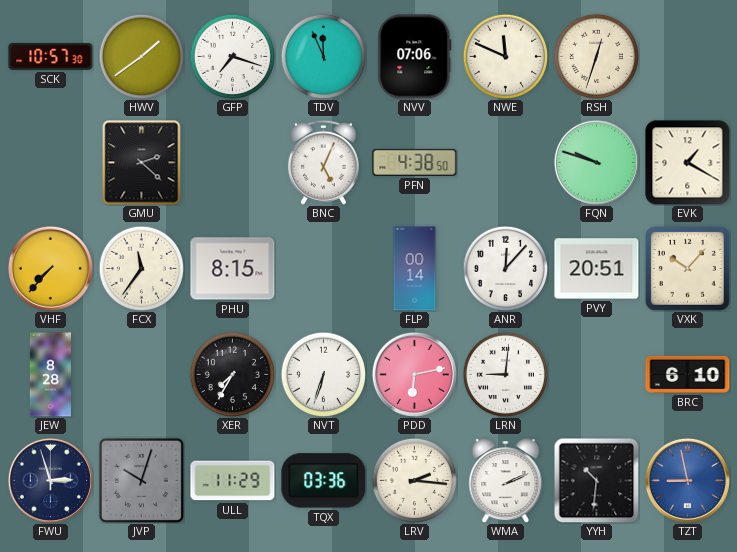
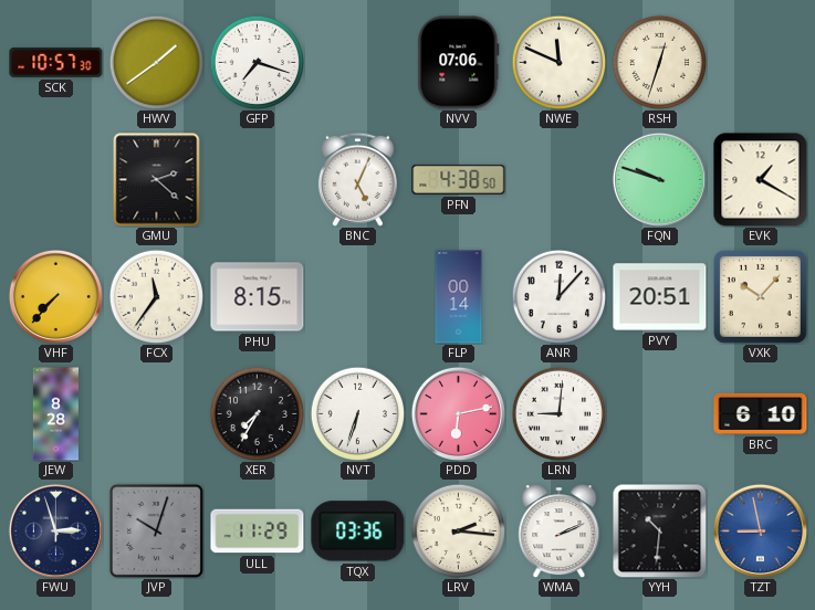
TDV: 11:56 -> none
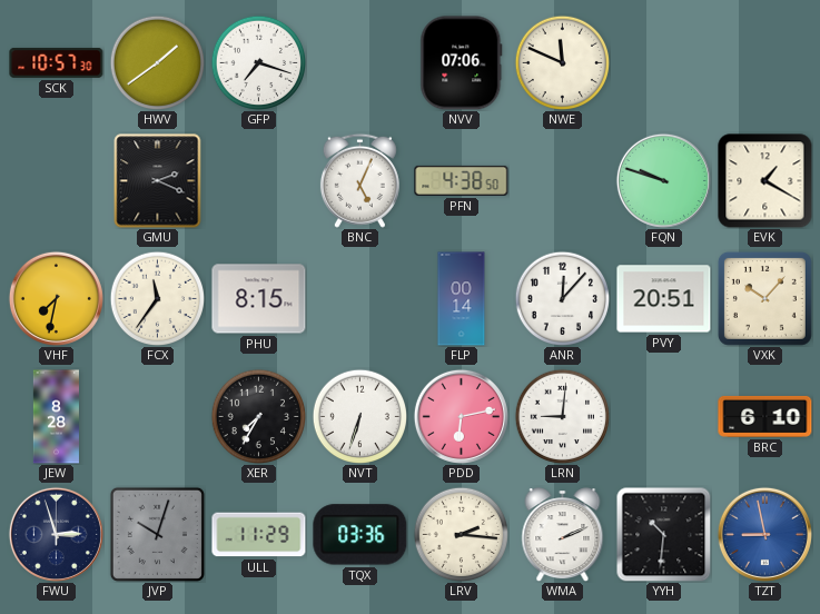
RSH: 12:33 -> none
GMU: 2:22 -> 2:19
VHF: 7:37 -> 7:32
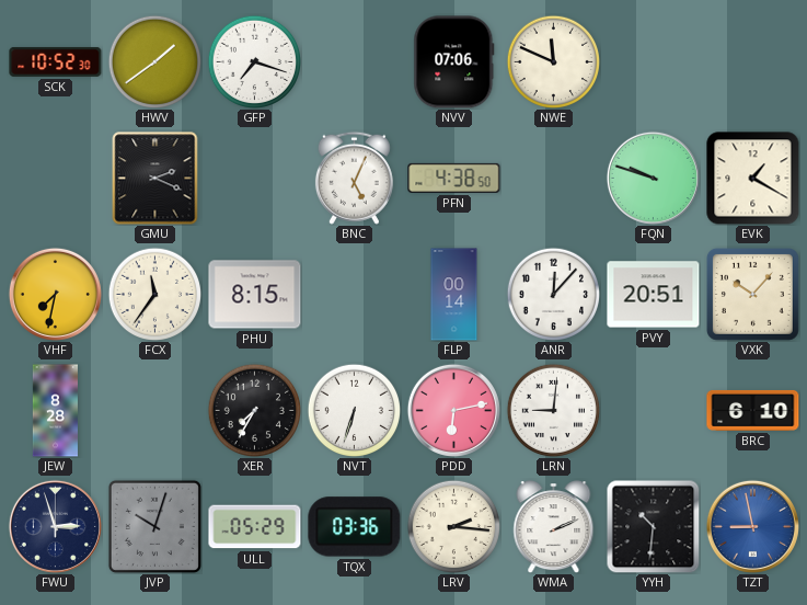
SCK: 10:57 -> 10:52
ULL: 11:29 -> 05:29
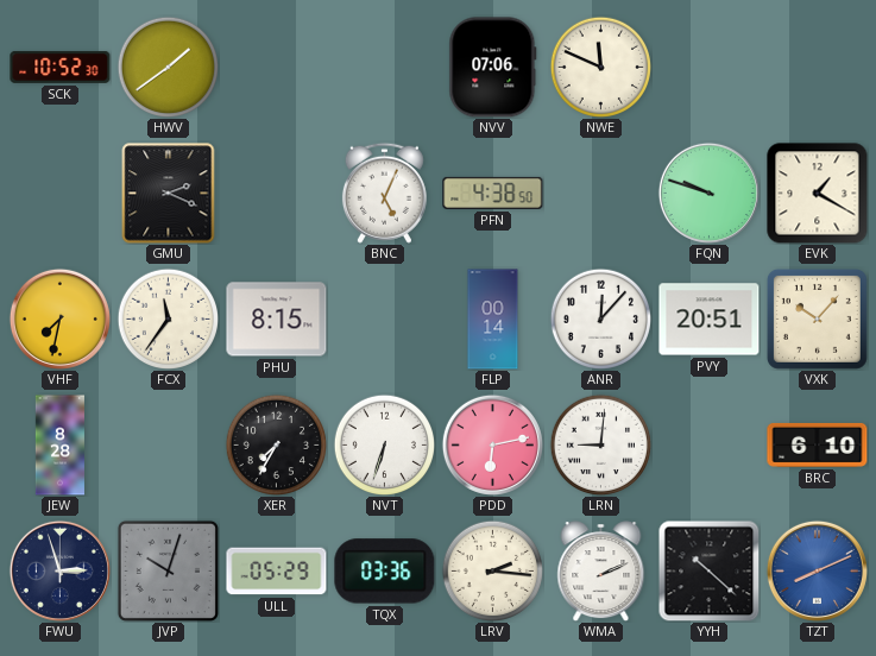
GFP: 7:18 -> none
YYH: 10:31 -> 10:22
TZT: 8:58 -> 8:11
